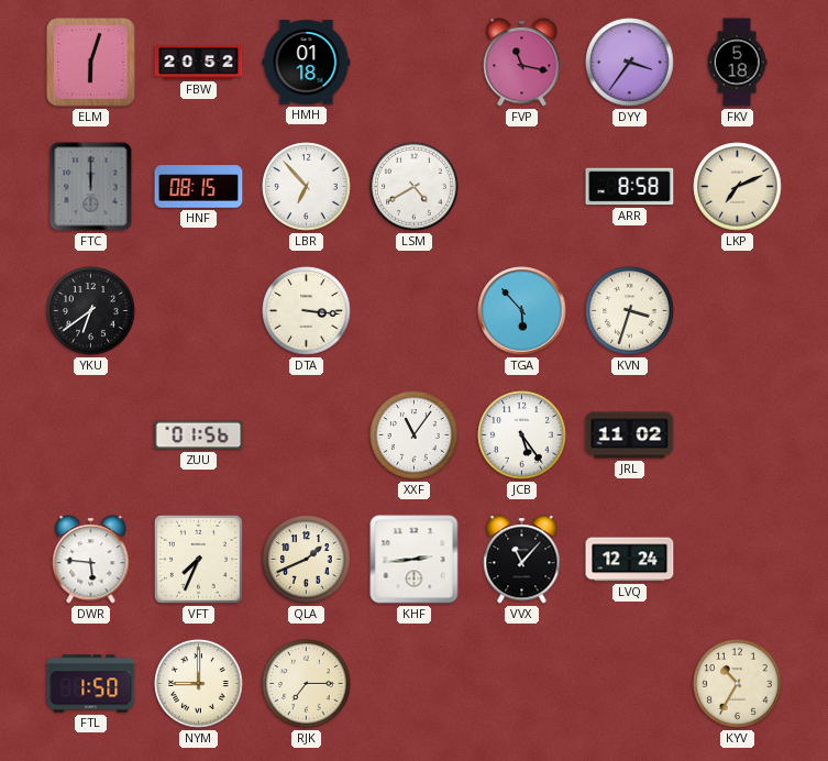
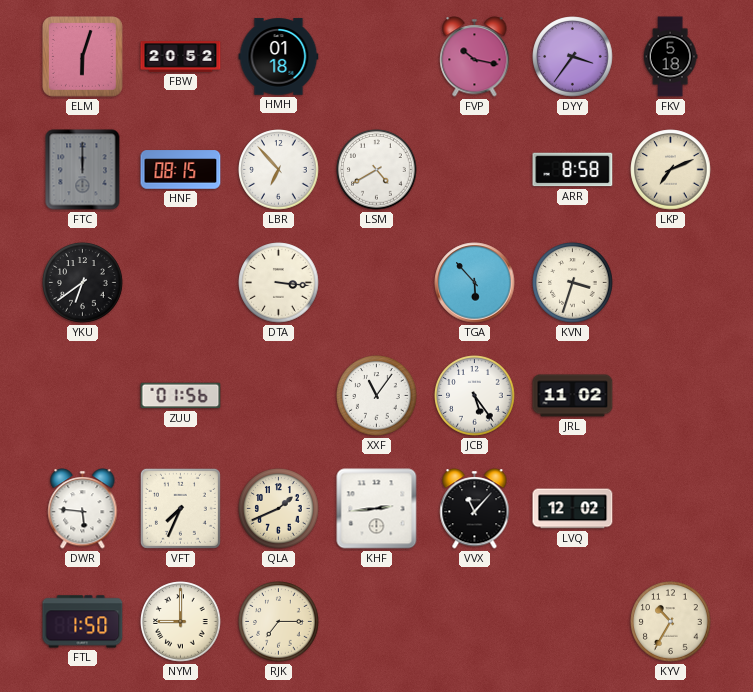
FVP: 11:17 -> 10:17
LVQ: 12:24 -> 12:02
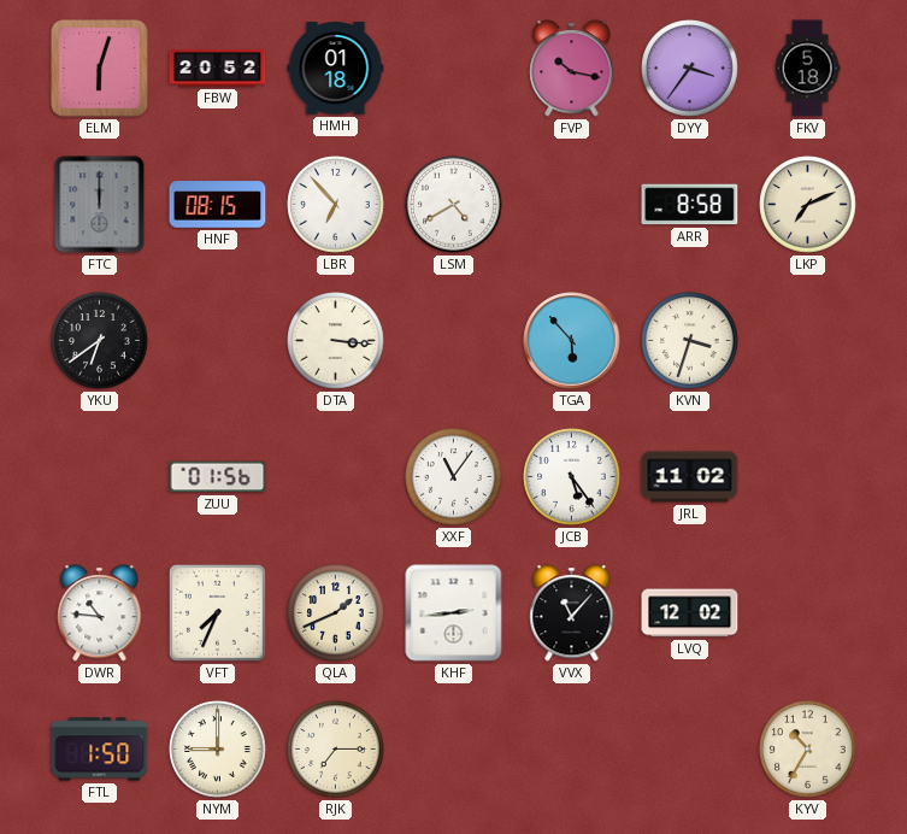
DWR: 5:46 -> 10:46
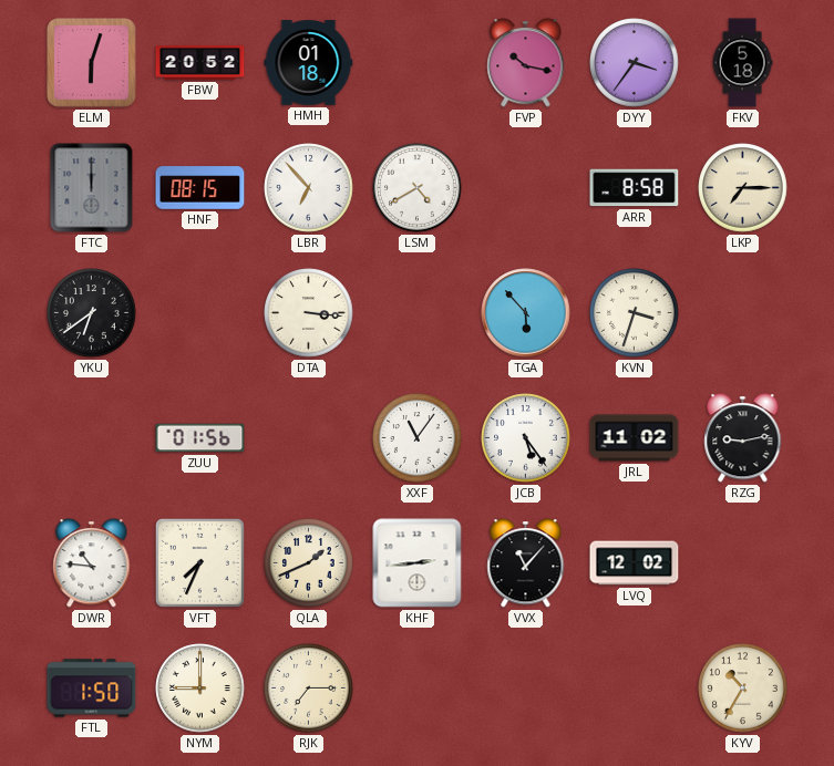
LKP: 7:11 -> 7:15
RZG: none -> 9:13
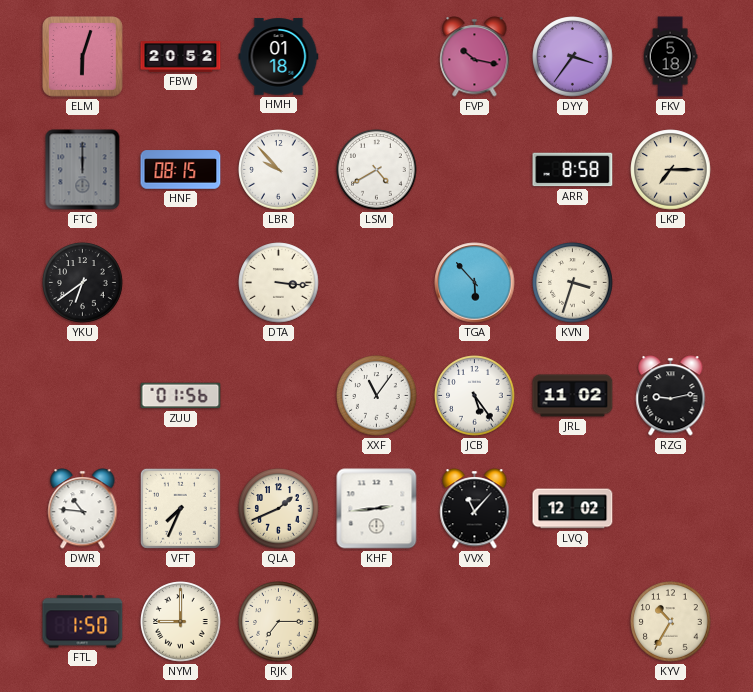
LBR: 6:53 -> 9:53
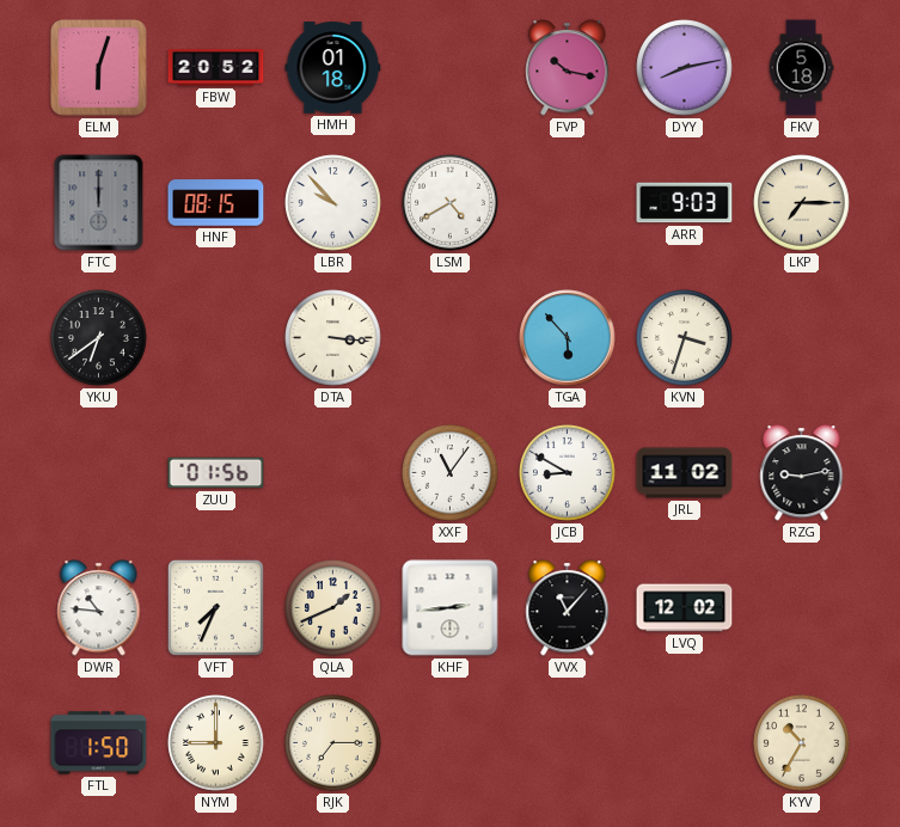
DYY: 3:36 -> 8:13
ARR: 8:58 -> 9:03
JCB: 5:24 -> 8:50
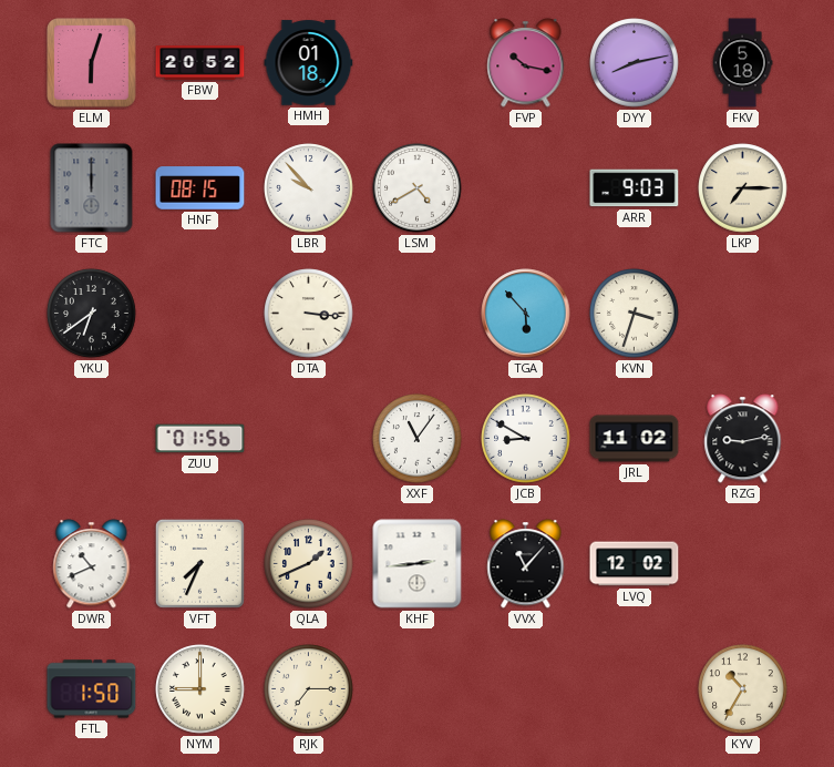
DWR: 10:46 -> 10:41
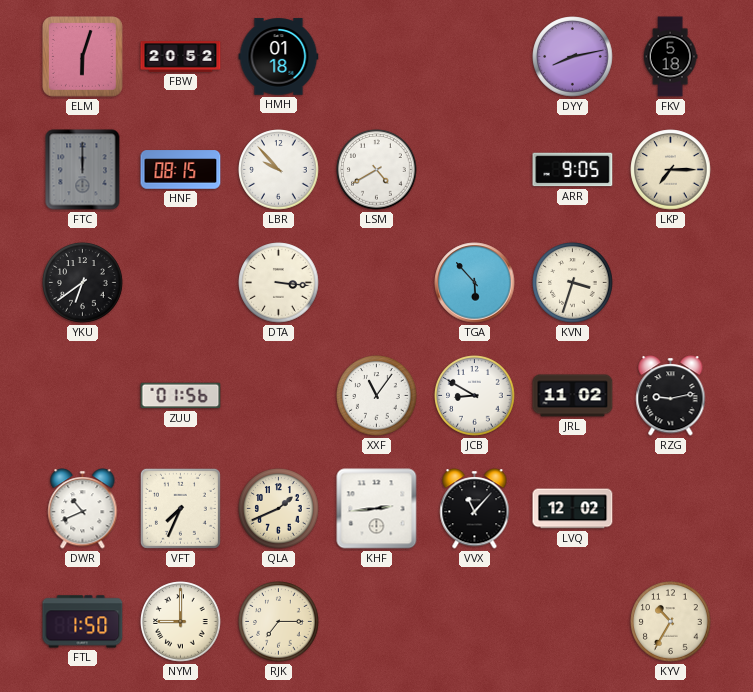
FVP: 10:17 -> none
ARR: 9:03 -> 9:05
